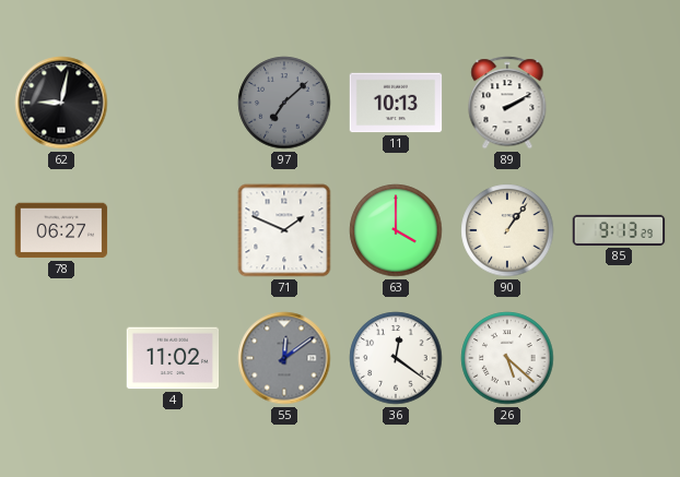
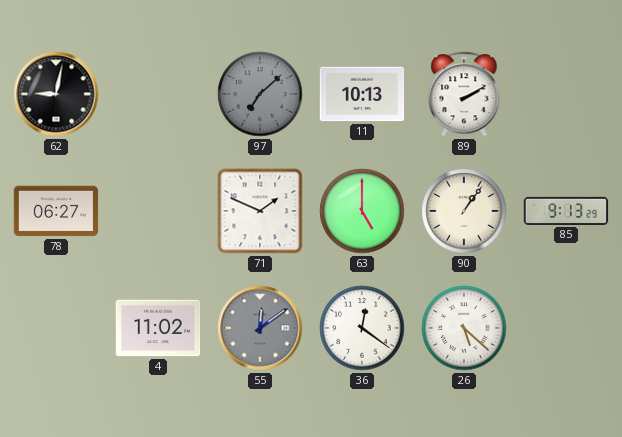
63: 4:00 -> 5:00
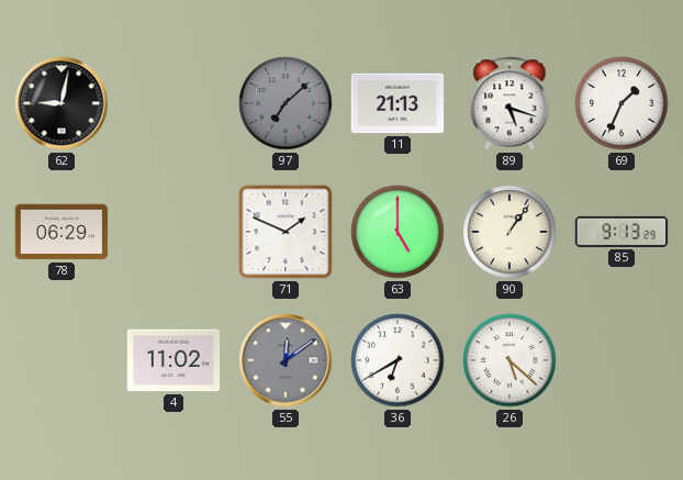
11: 10:13 -> 21:13
89: 2:10 -> 5:18
69: none -> 1:34
78: 06:27 -> 06:29
36: 12:21 -> 6:40
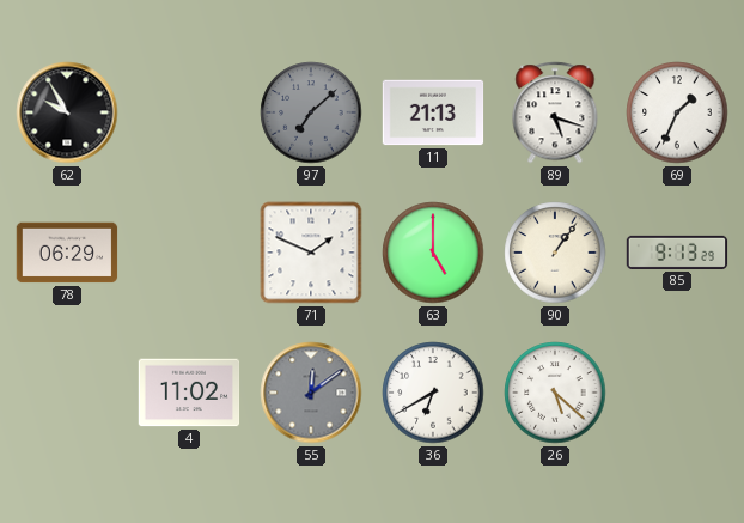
62: 9:02 -> 9:55
